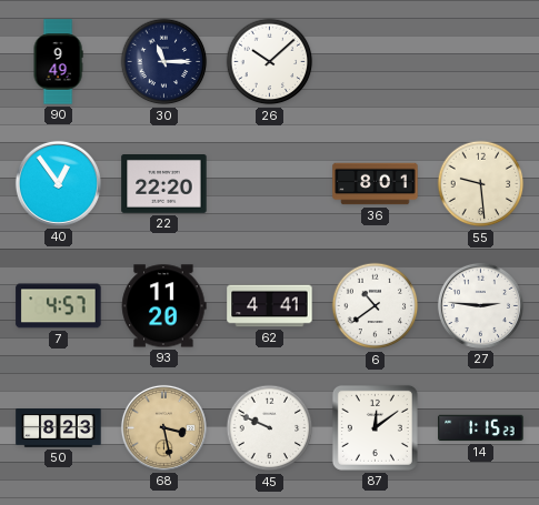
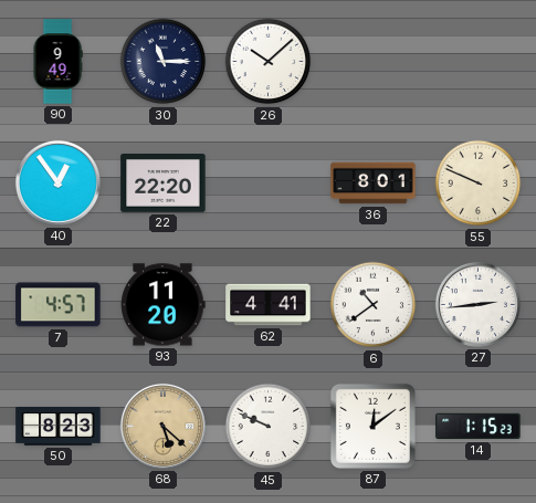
55: 9:29 -> 9:49
27: 2:46 -> 2:44
68: 3:28 -> 5:22
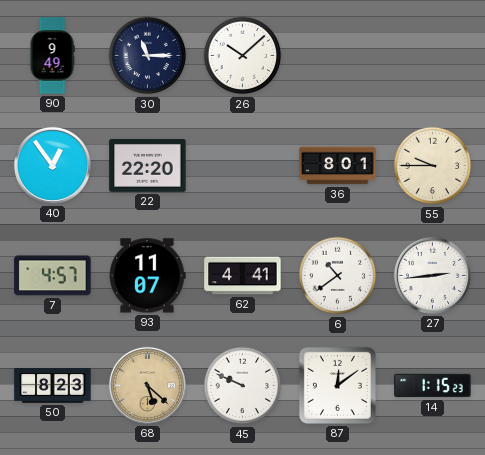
55: 9:49 -> 9:45
93: 11:20 -> 11:07
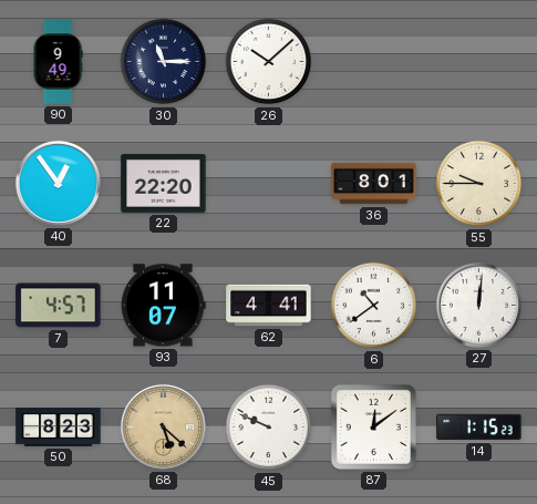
27: 2:44 -> 12:01
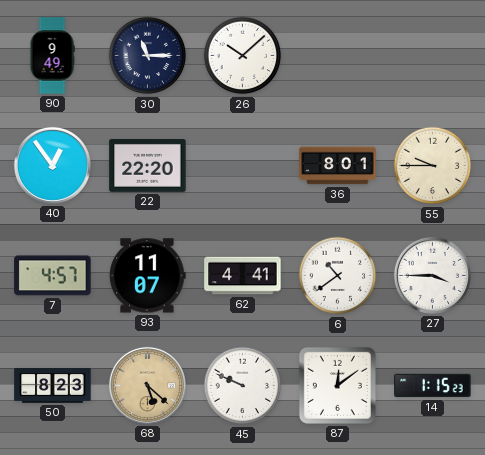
27: 12:01 -> 3:45
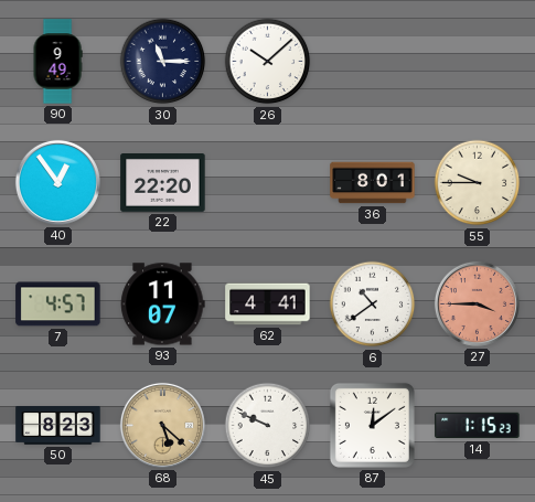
27 dial: white -> salmon
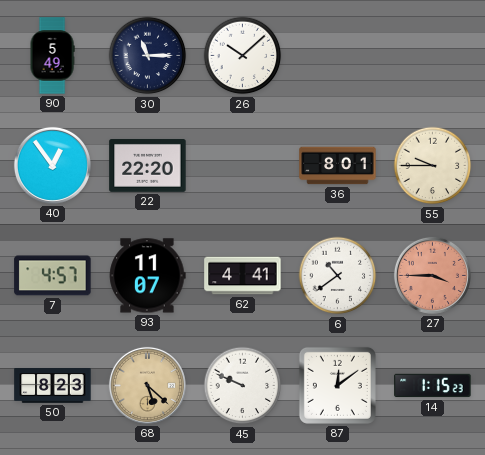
90: 9:49 -> 5:49
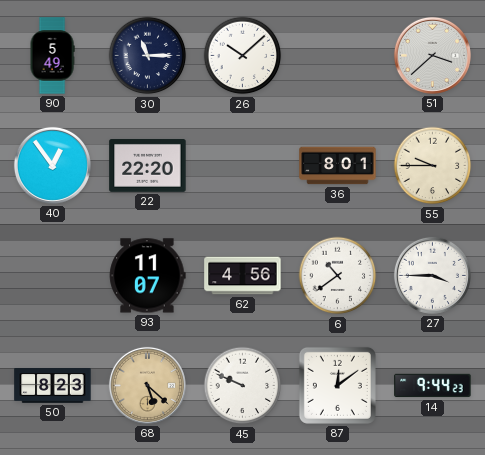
51: none -> 3:38
7: 4:57 -> none
62: 4:41 -> 4:56
27 dial: salmon -> white
14: 1:15 -> 9:44
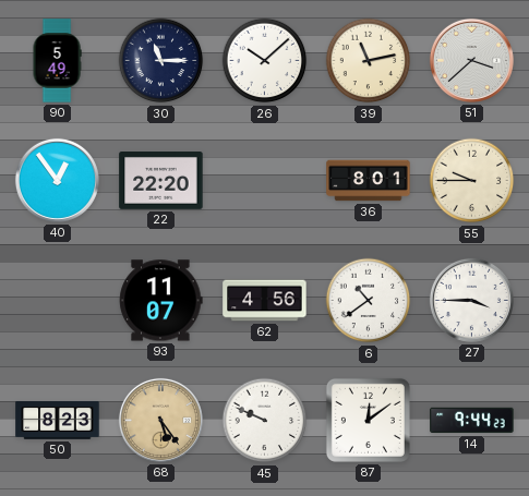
39: none -> 11:13
68: 5:22 -> 5:24
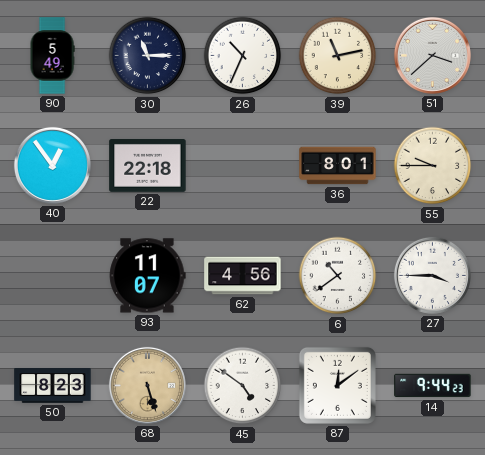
26: 10:08 -> 10:34
22: 22:20 -> 22:18
68: 5:24 -> 5:27
45: 9:49 -> 4:51
